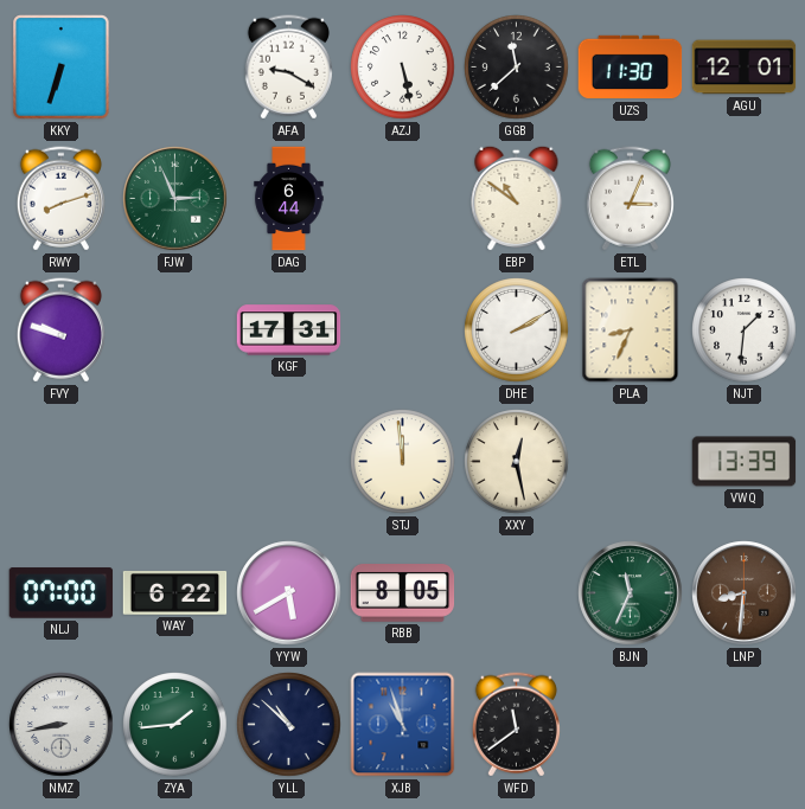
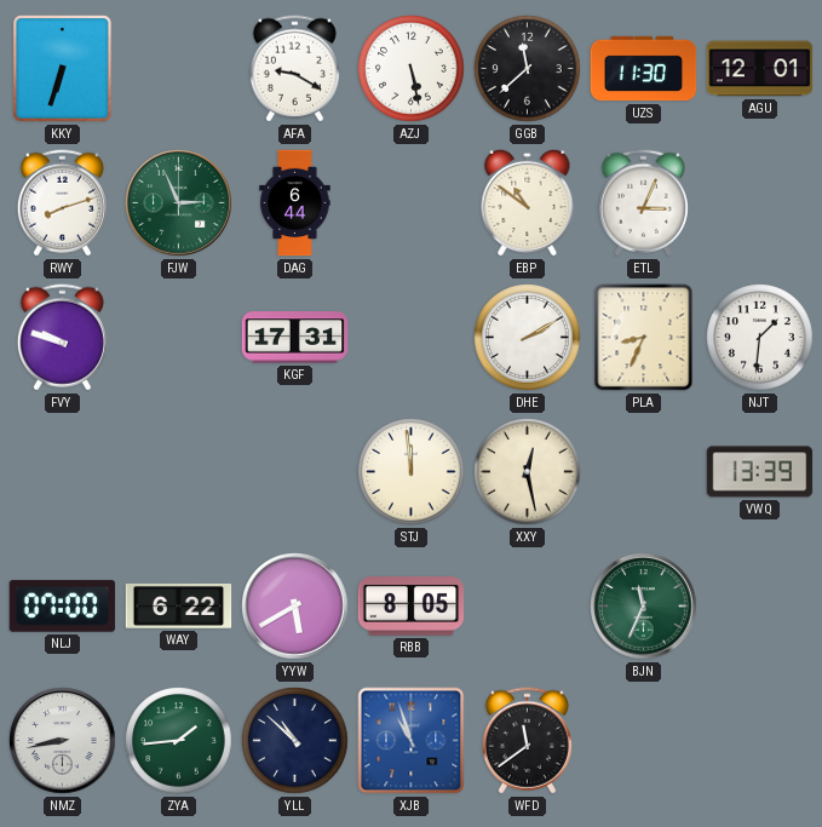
LNP: 8:31 -> none
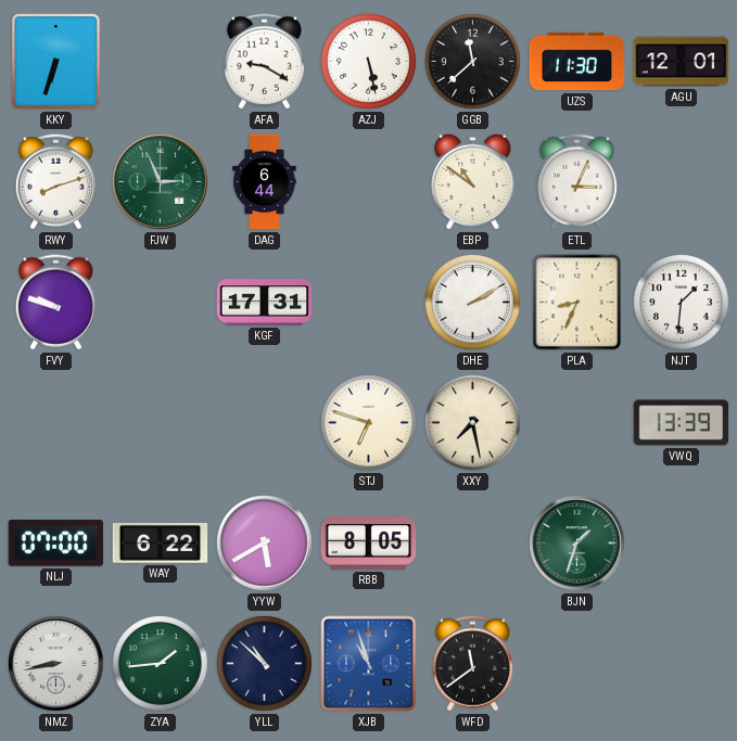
STJ: 11:59 -> 6:48
XXY: 12:28 -> 7:28
BJN: 11:34 -> 1:33
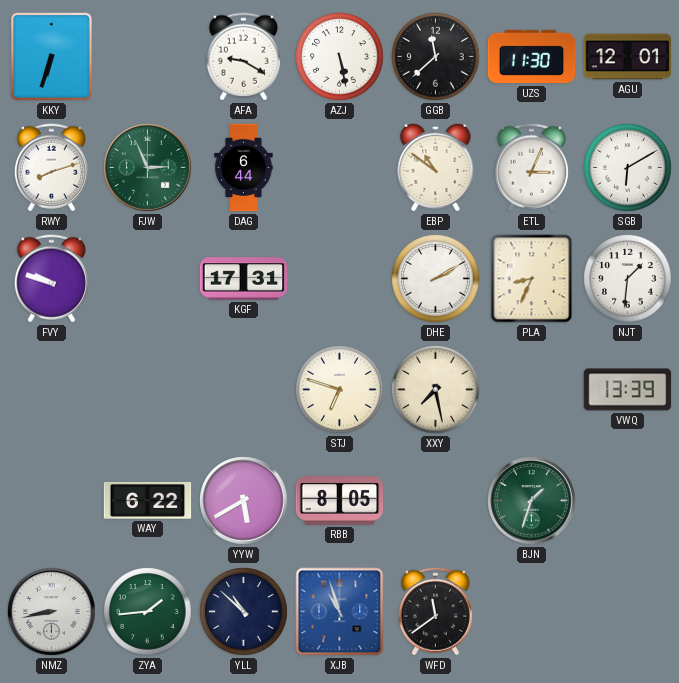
SGB: none -> 6:10
NLJ: 07:00 -> none
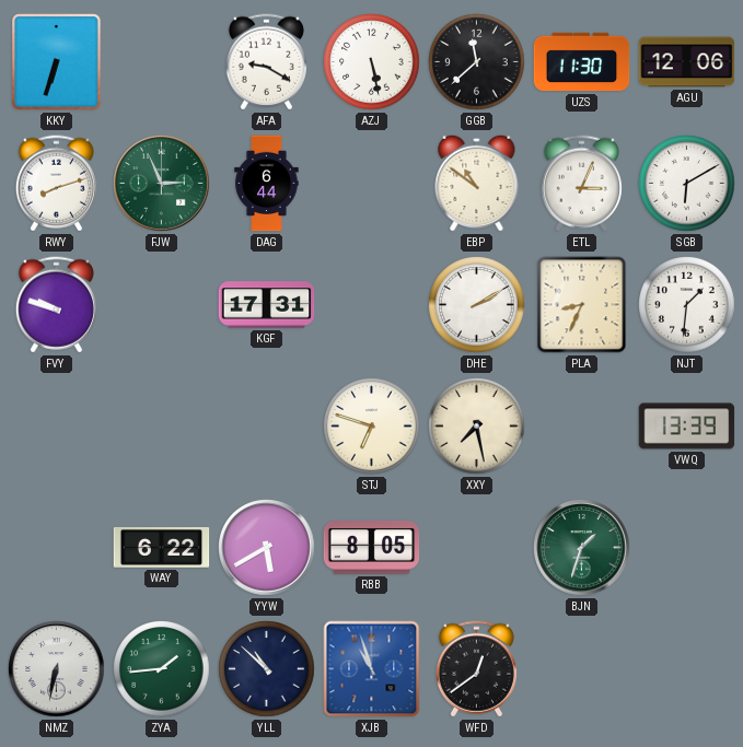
AGU: 12:01 -> 12:06
NMZ: 8:43 -> 6:32
WFD: 11:39 -> 12:39
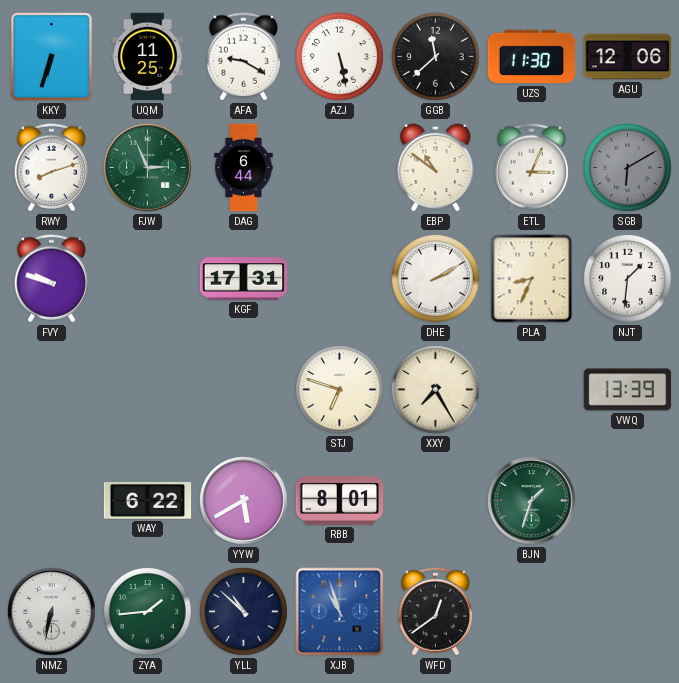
UQM: none -> 11:25
SGB dial: white -> grey
XXY: 7:28 -> 7:25
RBB: 8:05 -> 8:01
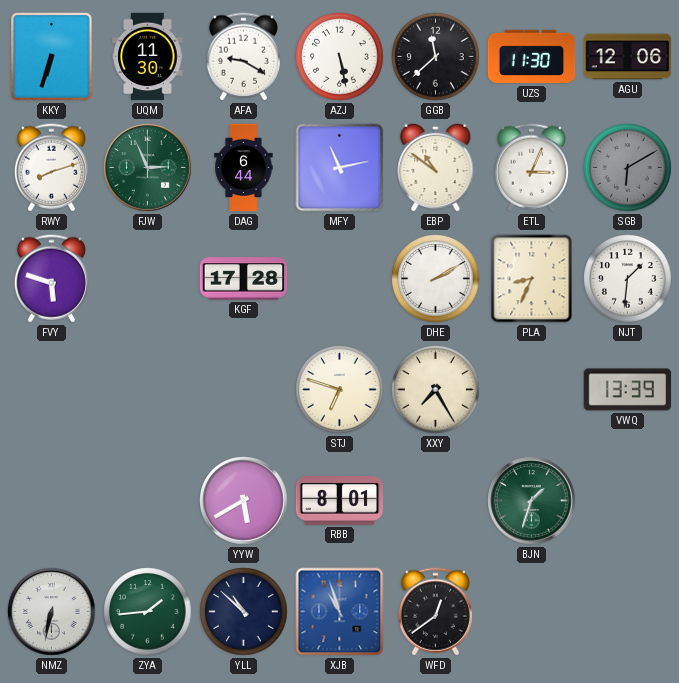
UQM: 11:25 -> 11:30
MFY: none -> 11:13
FVY: 9:48 -> 5:48
KGF: 17:31 -> 17:28
WAY: 6:22 -> none
